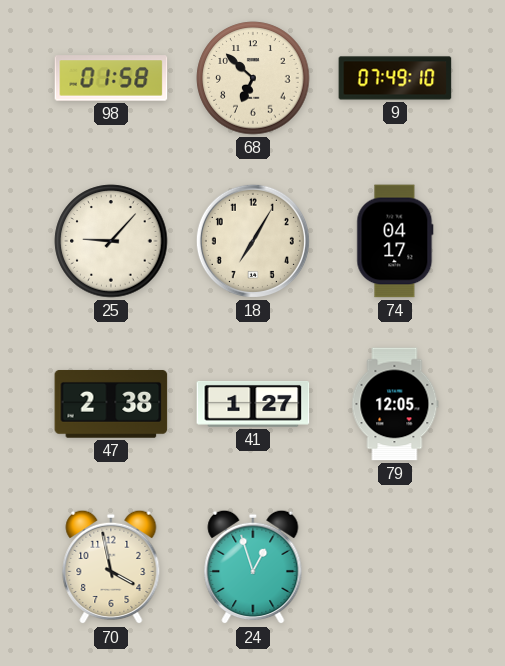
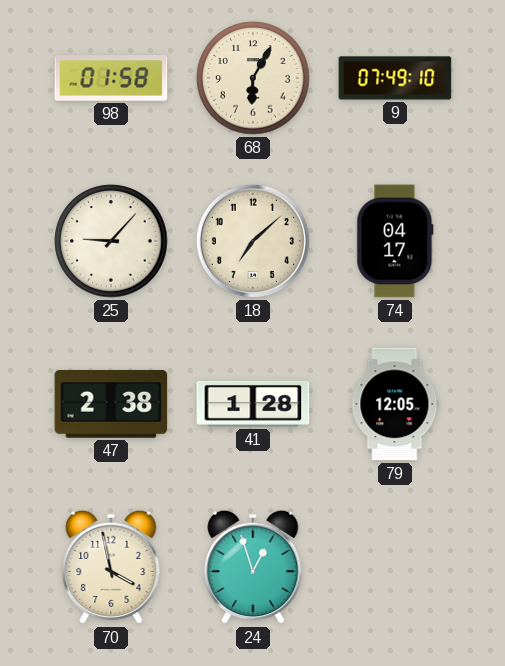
68: 6:52 -> 6:05
18: 7:05 -> 7:08
41: 1:27 -> 1:28
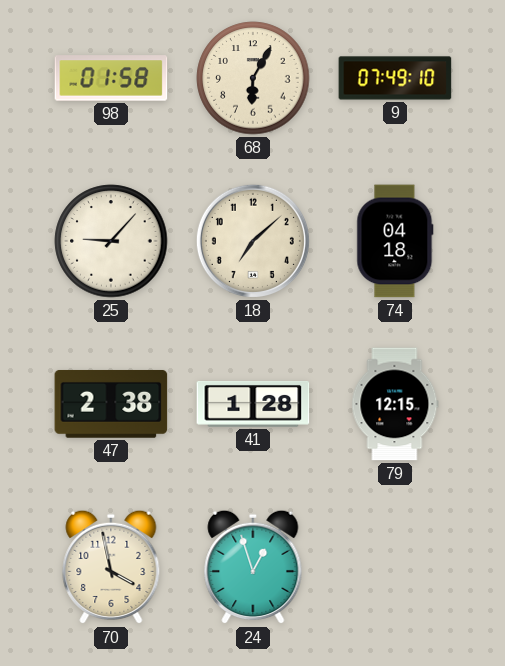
74: 04:17 -> 04:18
79: 12:05 -> 12:15
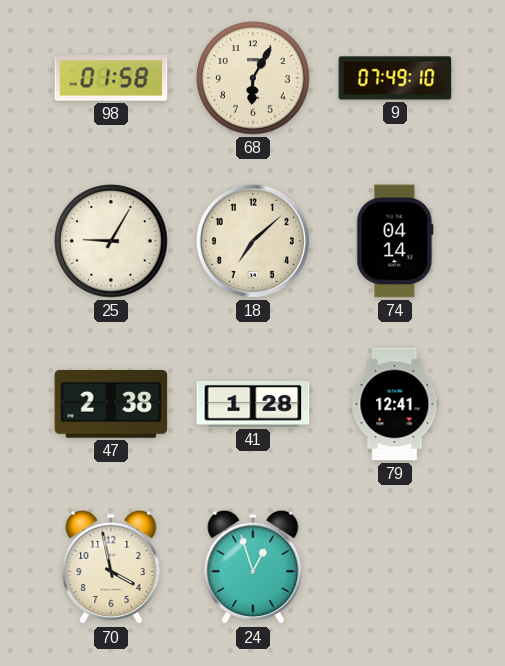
25: 9:07 -> 9:05
74: 04:18 -> 04:14
79: 12:15 -> 12:41
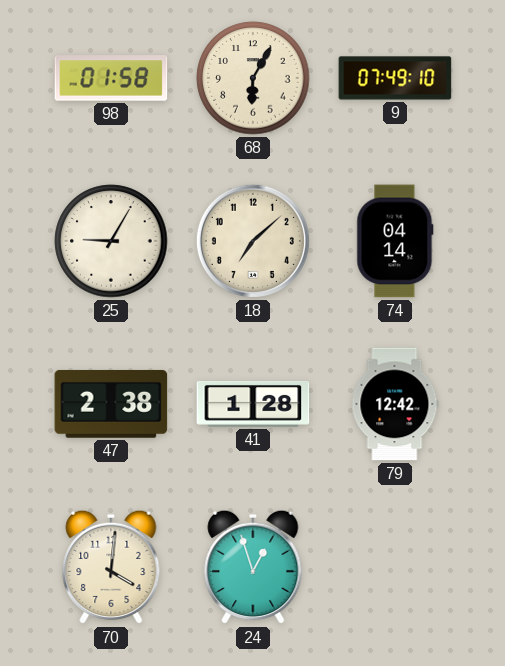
79: 12:41 -> 12:42
70: 3:58 -> 4:01
